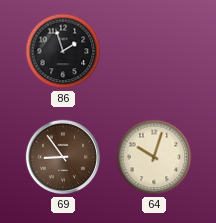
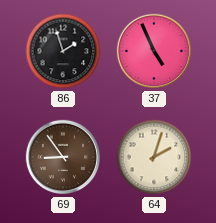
37: none -> 4:56
64: 10:03 -> 2:03
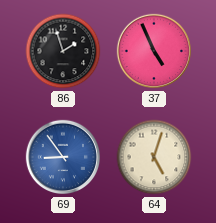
69 dial: brown -> blue
64: 2:03 -> 5:03
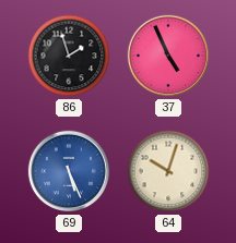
69: 8:54 -> 5:26
64: 5:03 -> 10:03
